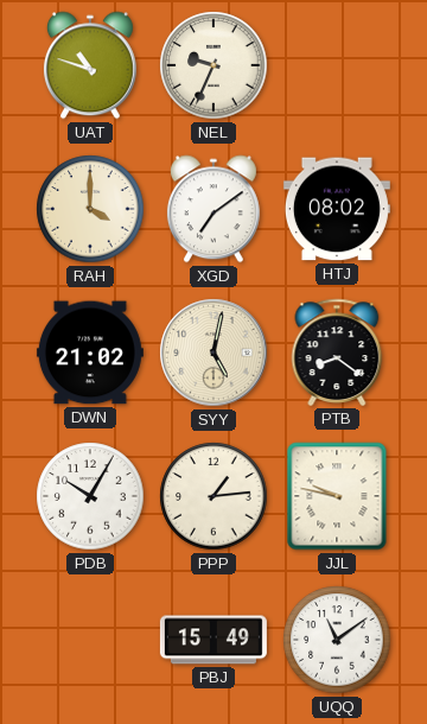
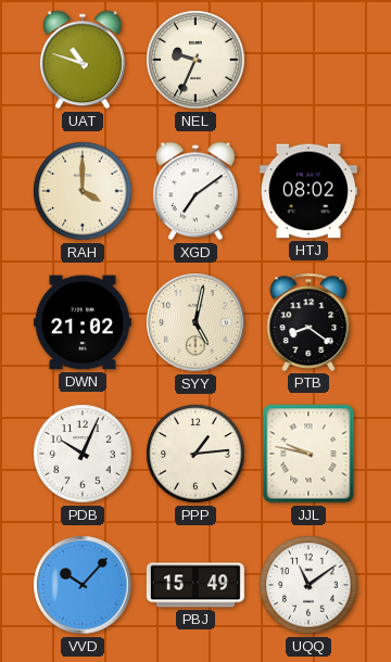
PDB: 10:05 -> 10:04
VVD: none -> 10:07
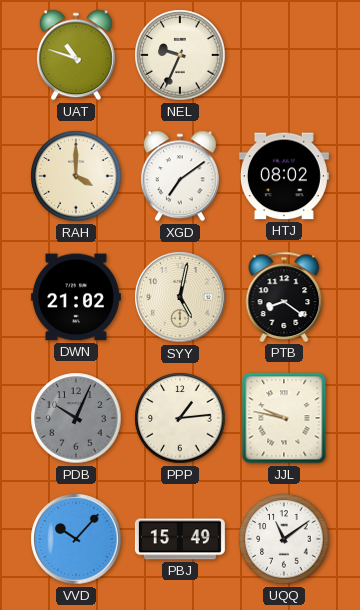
PDB dial: white -> grey
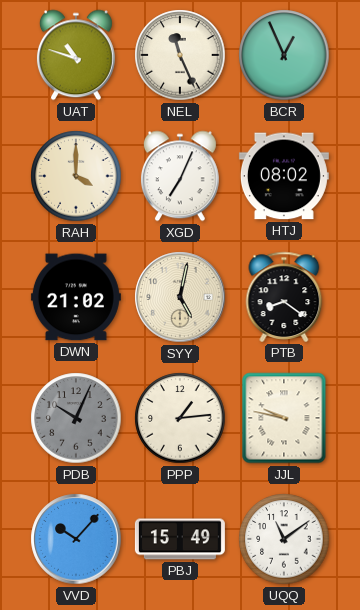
NEL: 9:34 -> 11:26
BCR: none -> 12:56
XGD: 7:09 -> 7:04
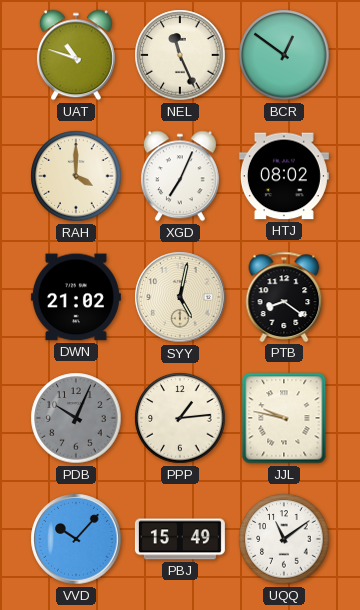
BCR: 12:56 -> 12:51
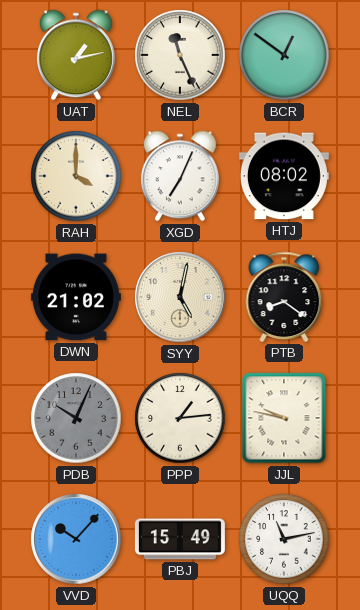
UAT: 10:48 -> 1:13
UQQ: 11:09 -> 11:13
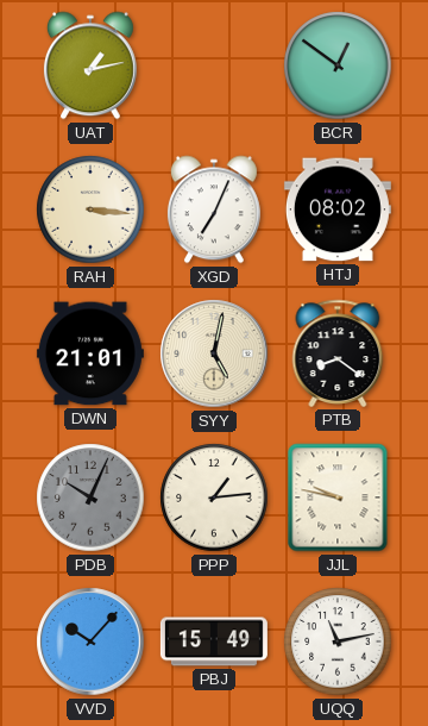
NEL: 11:26 -> none
RAH: 4:00 -> 3:16
DWN: 21:02 -> 21:01
